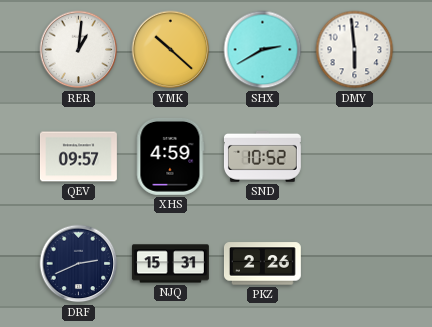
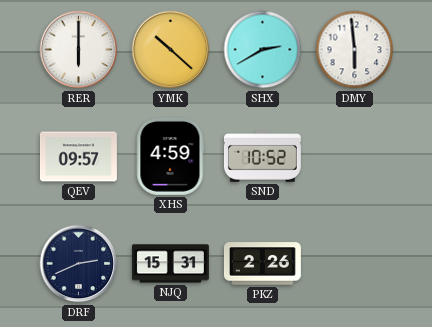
RER: 1:01 -> 6:00
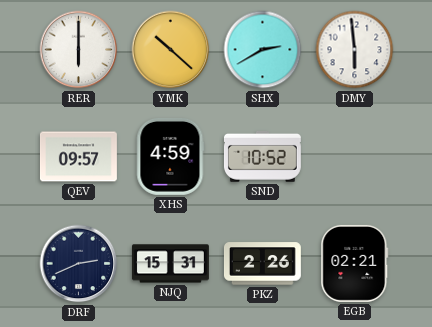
EGB: none -> 02:21
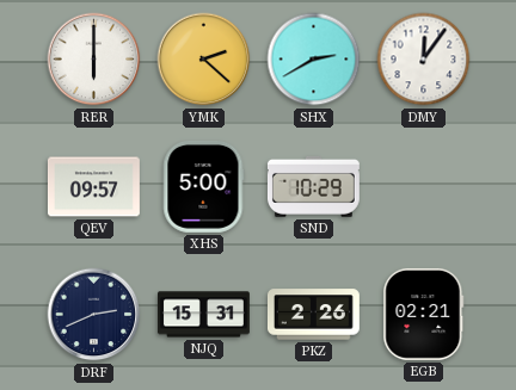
YMK: 10:22 -> 2:22
DMY: 5:59 -> 12:06
XHS: 4:59 -> 5:00
SND: 10:52 -> 10:29
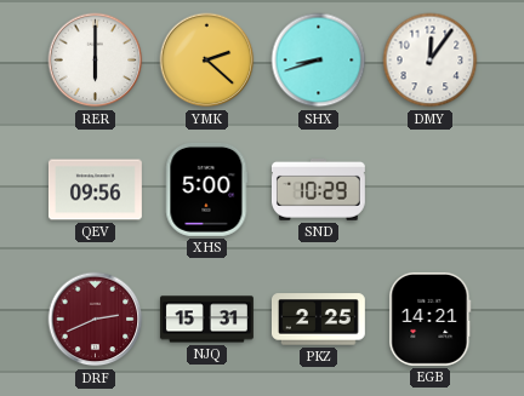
SHX: 2:40 -> 8:42
QEV: 09:57 -> 09:56
DRF dial: navy -> burgundy
PKZ: 2:26 -> 2:25
EGB: 02:21 -> 14:21
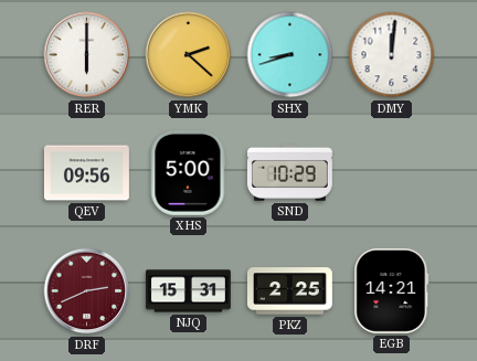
DMY: 12:06 -> 12:01
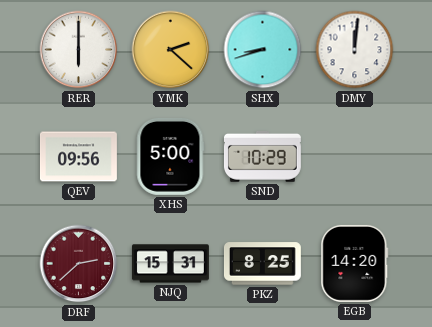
DRF: 2:41 -> 2:38
PKZ: 2:25 -> 8:25
EGB: 14:21 -> 14:20
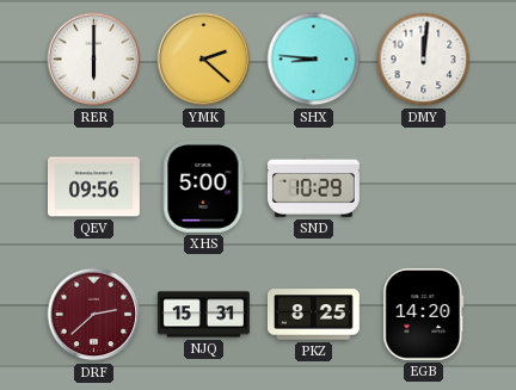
SHX: 8:42 -> 8:46
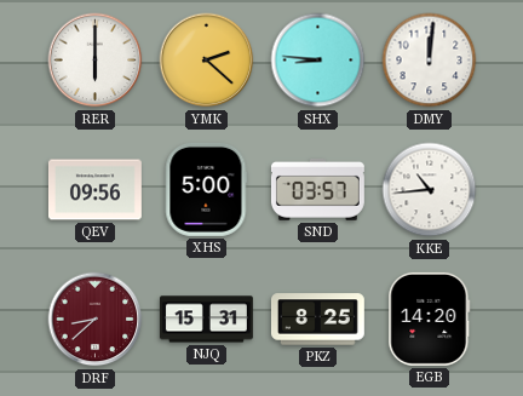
SND: 10:29 -> 03:57
KKE: none -> 10:44
DRF: 2:38 -> 8:38
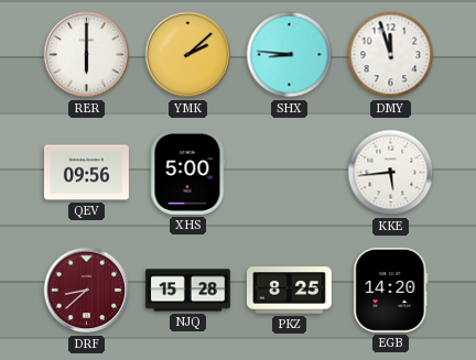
YMK: 2:22 -> 2:08
DMY: 12:01 -> 11:57
SND: 03:57 -> none
KKE: 10:44 -> 5:44
NJQ: 15:31 -> 15:28
